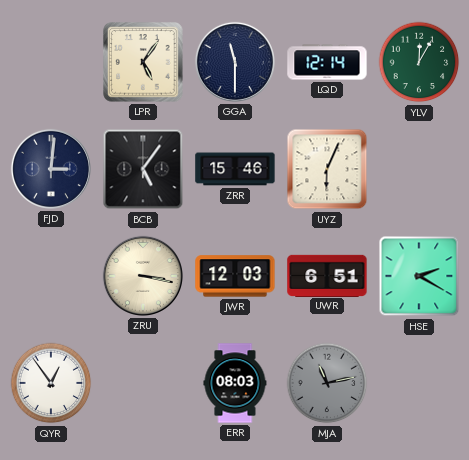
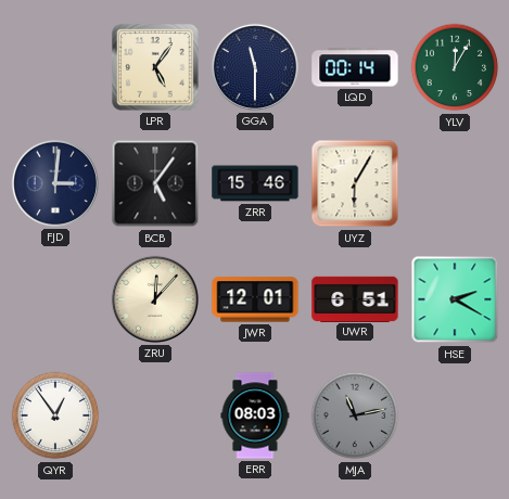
LQD: 12:14 -> 00:14
UYZ: 6:04 -> 6:05
ZRU: 3:17 -> 12:07
JWR: 12:03 -> 12:01
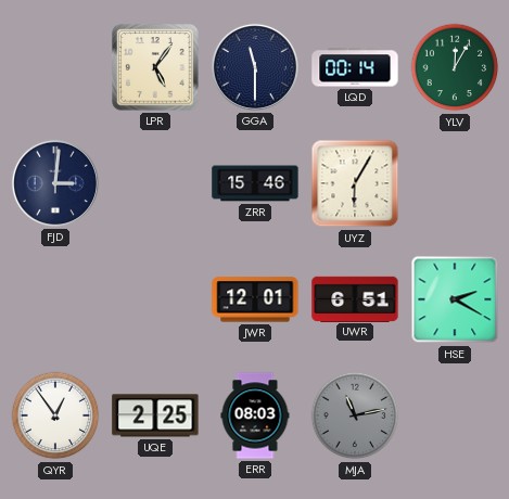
BCB: 5:06 -> none
ZRU: 12:07 -> none
UQE: none -> 2:25
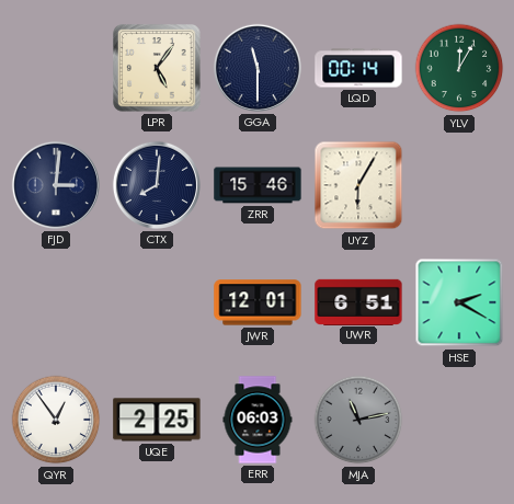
CTX: none -> 8:01
ERR: 08:03 -> 06:03
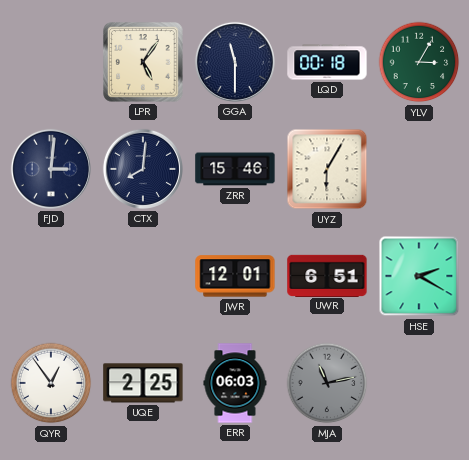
LQD: 00:14 -> 00:18
YLV: 12:05 -> 3:05
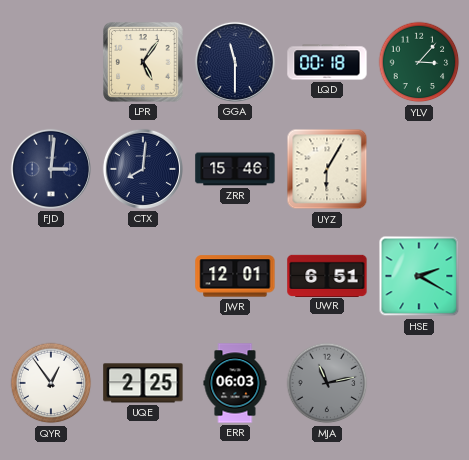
YLV: 3:05 -> 3:07
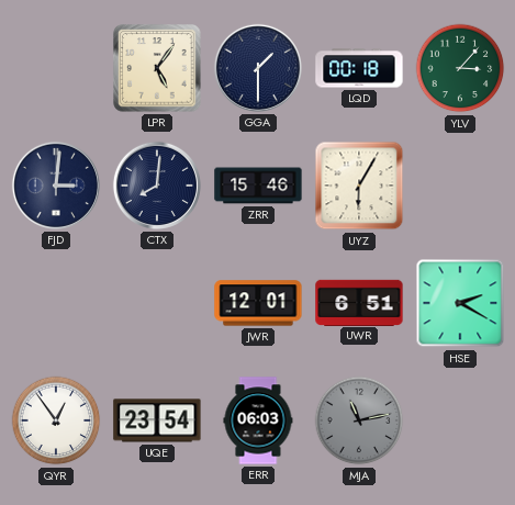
GGA: 11:30 -> 1:30
UQE: 2:25 -> 23:54
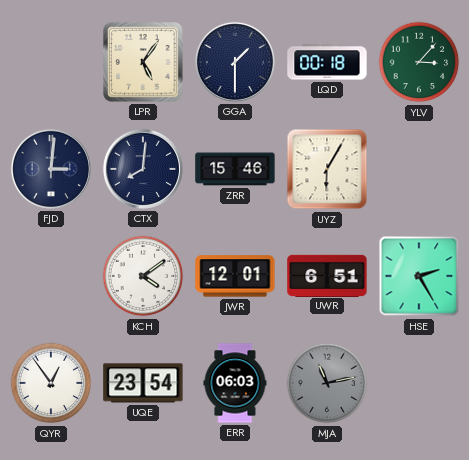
KCH: none -> 4:09
HSE: 2:20 -> 2:25
